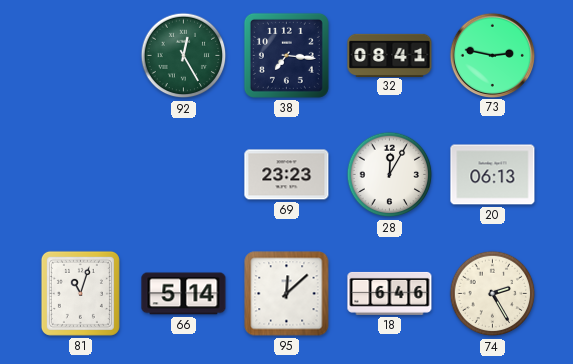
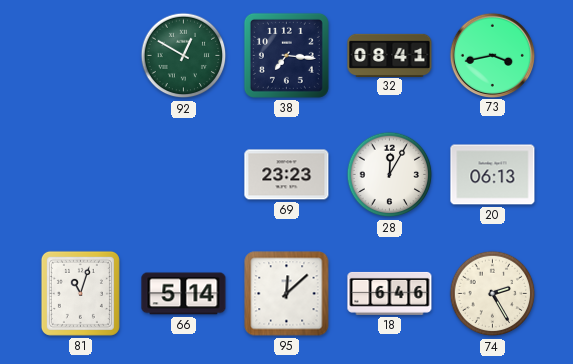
92: 12:25 -> 12:50
73: 2:47 -> 3:43
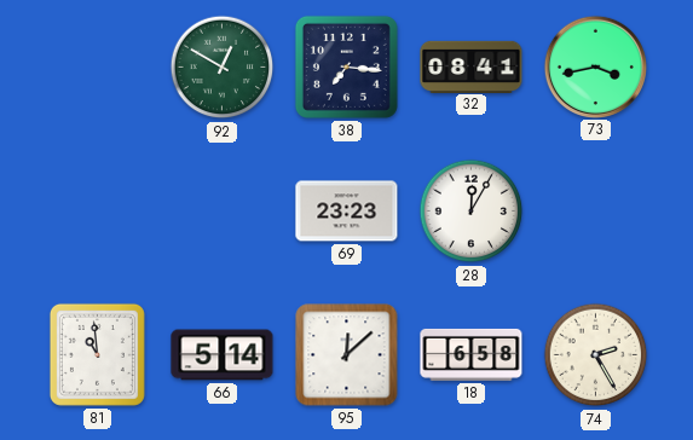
20: 06:13 -> none
81: 11:03 -> 10:59
18: 6:46 -> 6:58
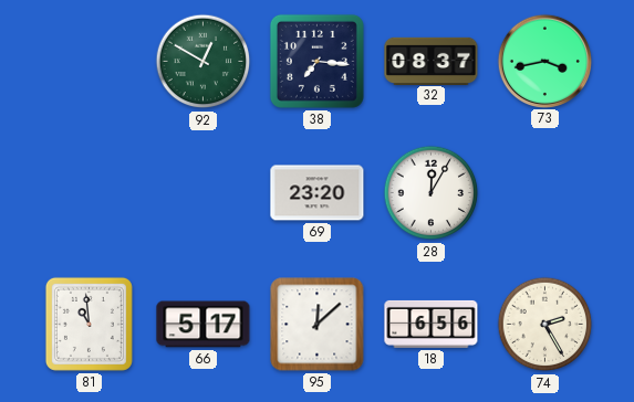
32: 08:41 -> 08:37
69: 23:23 -> 23:20
66: 5:14 -> 5:17
18: 6:58 -> 6:56
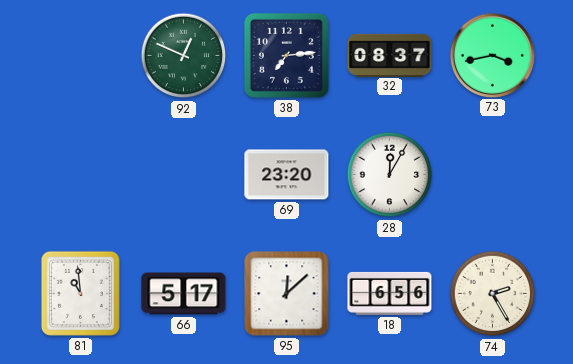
92: 12:50 -> 12:49
38: 7:16 -> 7:14
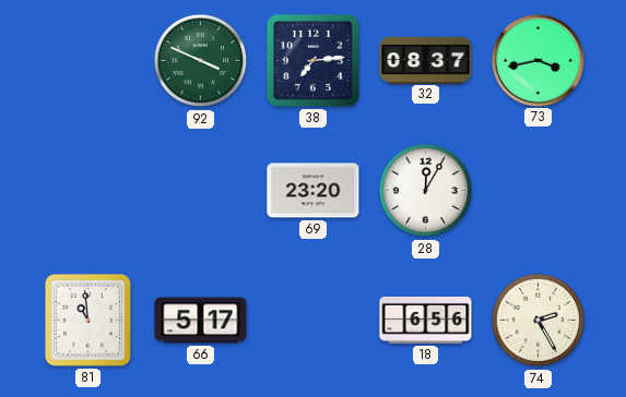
92: 12:49 -> 3:49
95: 12:08 -> none
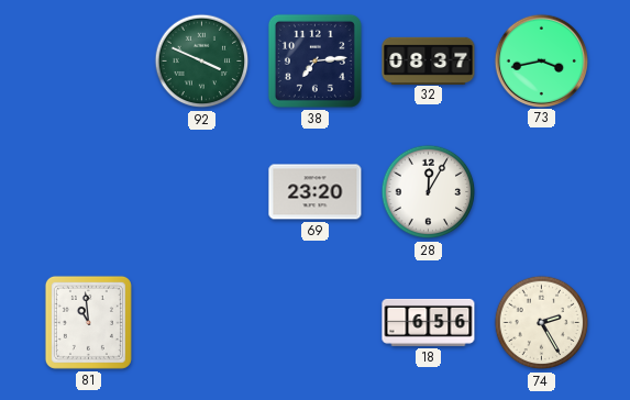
66: 5:17 -> none
